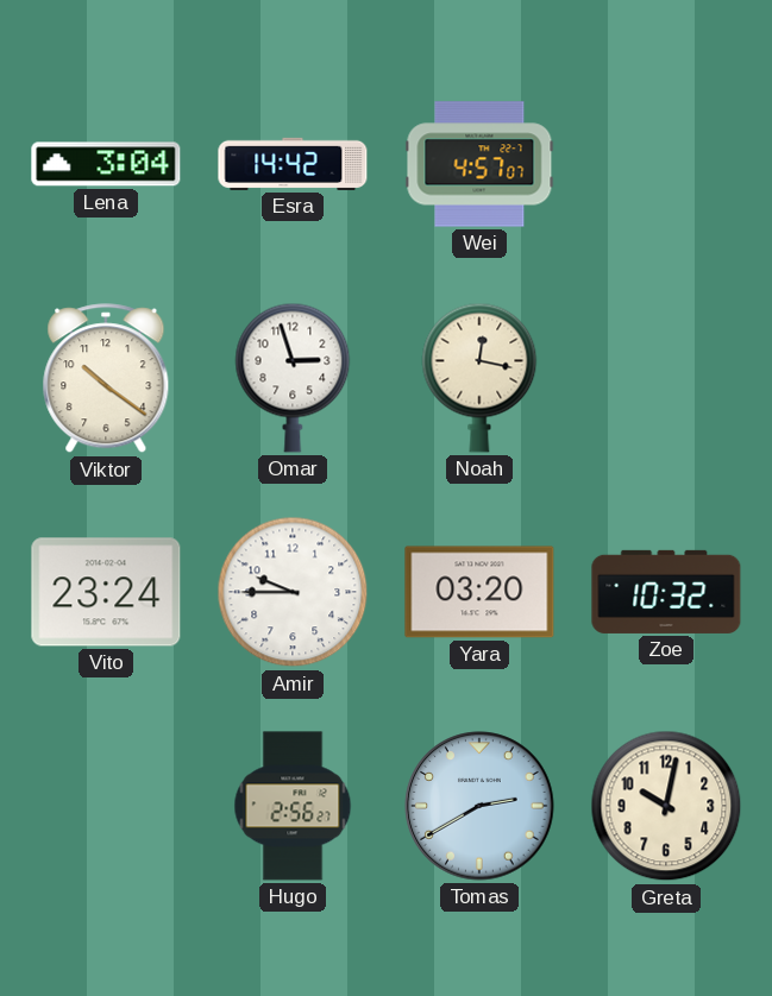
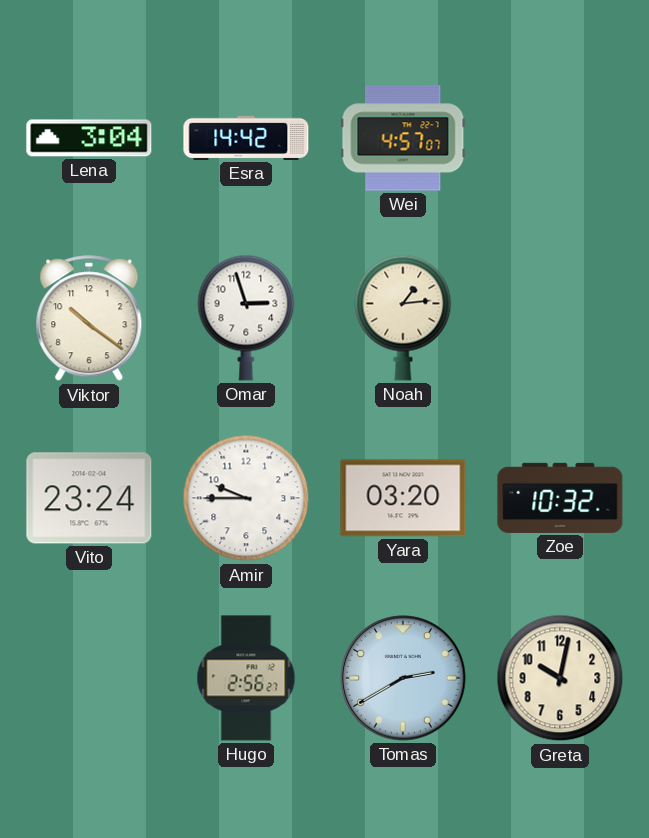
Noah: 12:17 -> 1:14
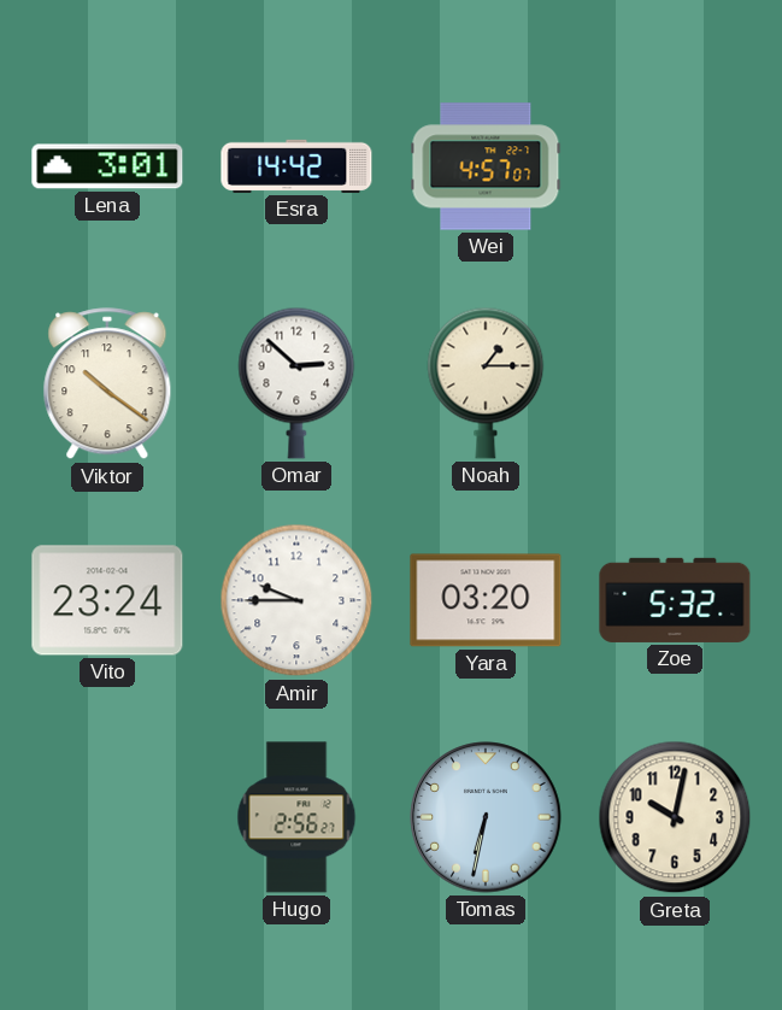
Lena: 3:04 -> 3:01
Omar: 2:57 -> 2:52
Noah: 1:14 -> 1:15
Zoe: 10:32 -> 5:32
Tomas: 2:40 -> 6:32
